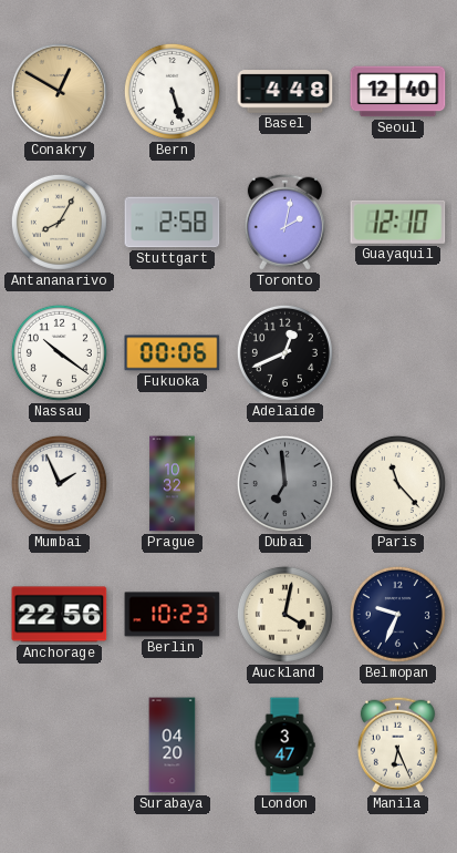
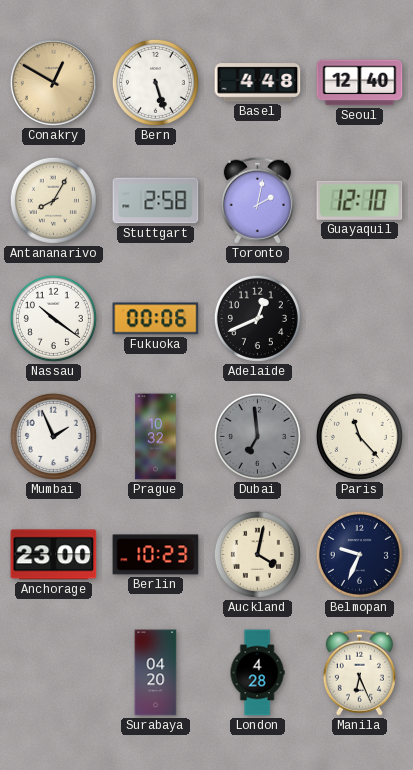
Anchorage: 22:56 -> 23:00
London: 3:47 -> 4:28
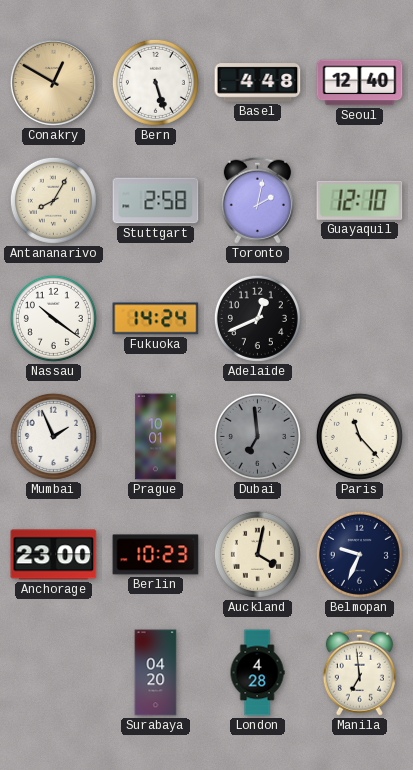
Fukuoka: 00:06 -> 14:24
Prague: 10:32 -> 10:01
Manila: 6:26 -> 6:59
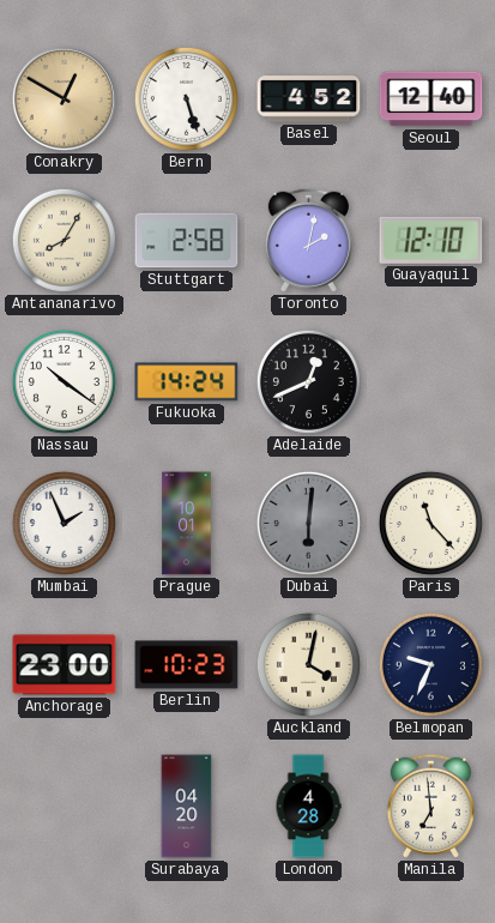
Basel: 4:48 -> 4:52
Dubai: 6:59 -> 6:01
